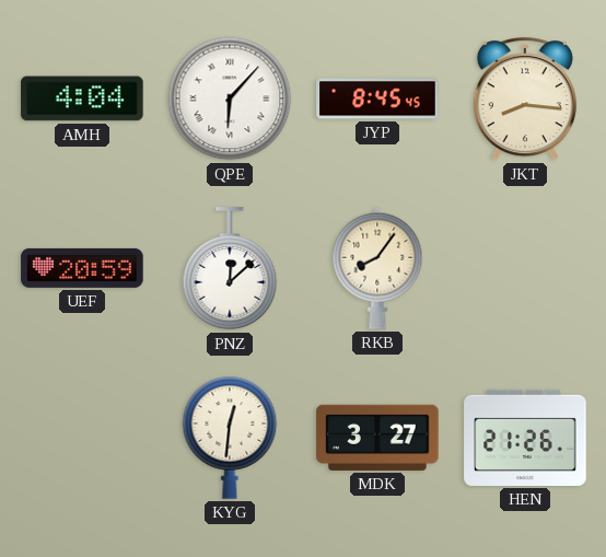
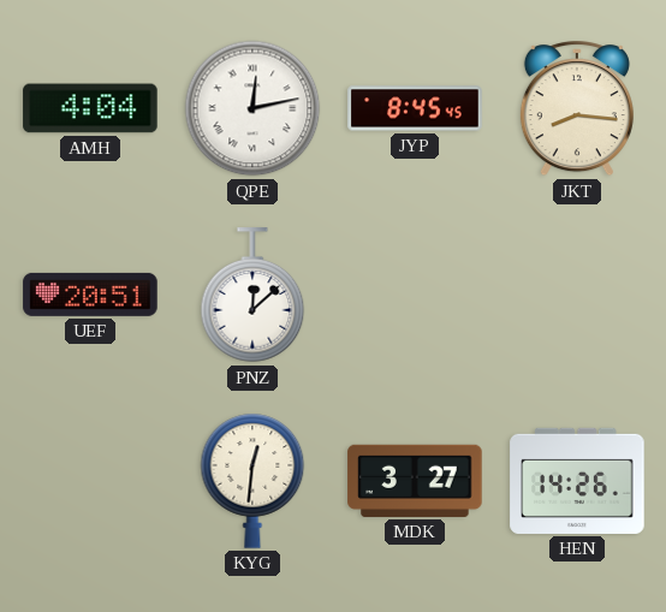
QPE: 6:07 -> 12:13
UEF: 20:59 -> 20:51
RKB: 8:06 -> none
HEN: 21:26 -> 14:26
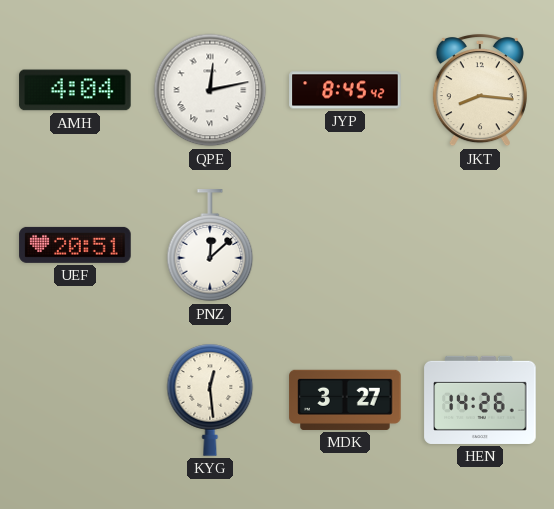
JYP: 8:45:45 -> 8:45:42
KYG: 12:31 -> 12:29
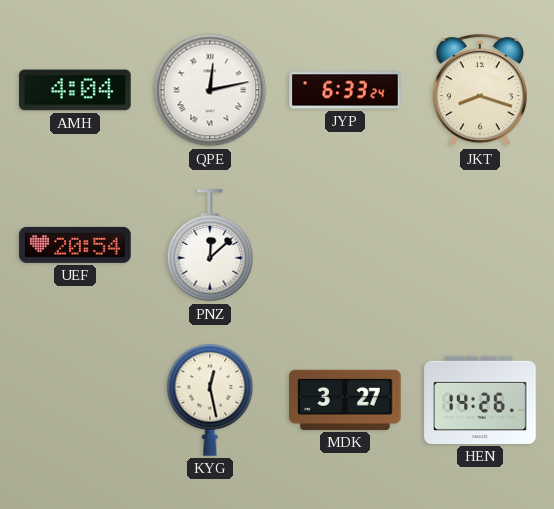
JYP: 8:45 -> 6:33
JKT: 8:16 -> 8:18
UEF: 20:51 -> 20:54
KYG: 12:29 -> 12:28
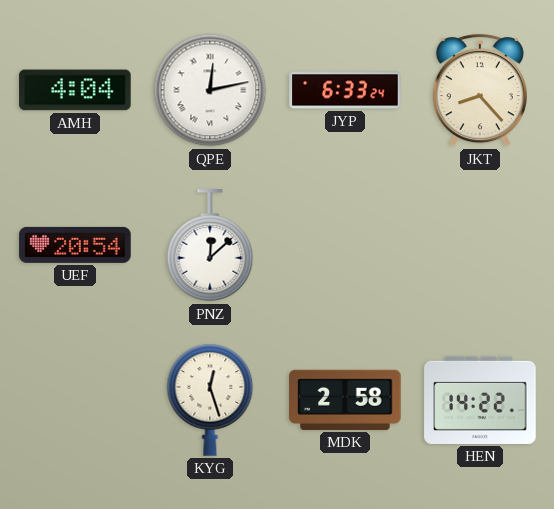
JKT: 8:18 -> 8:23
KYG: 12:28 -> 12:27
MDK: 3:27 -> 2:58
HEN: 14:26 -> 14:22
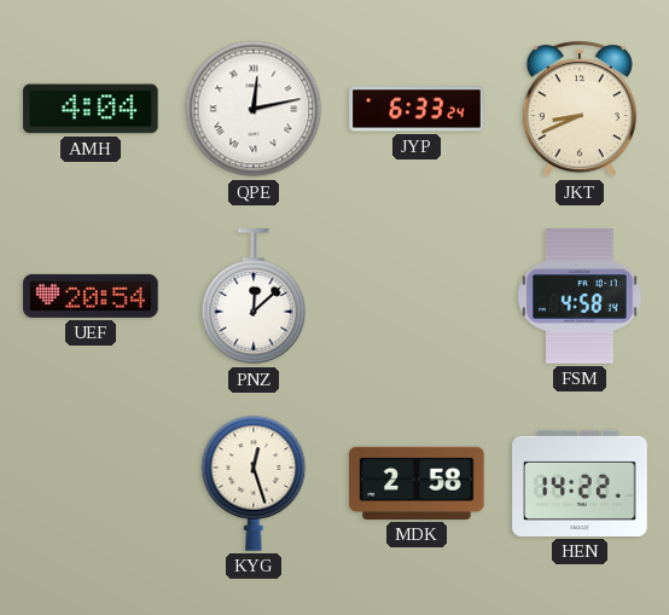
JKT: 8:23 -> 8:41
FSM: none -> 4:58
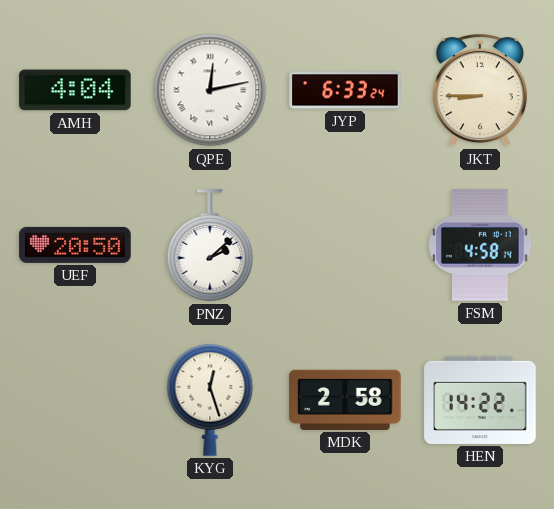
JKT: 8:41 -> 8:45
UEF: 20:54 -> 20:50
PNZ: 12:08 -> 2:08
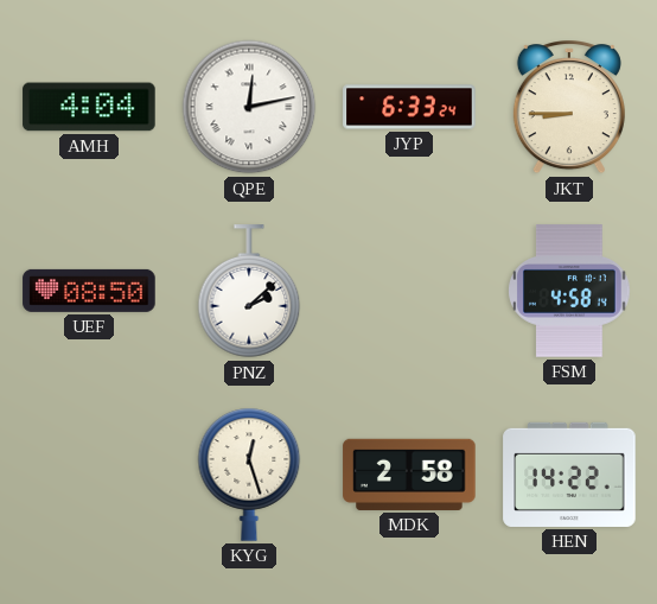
UEF: 20:50 -> 08:50
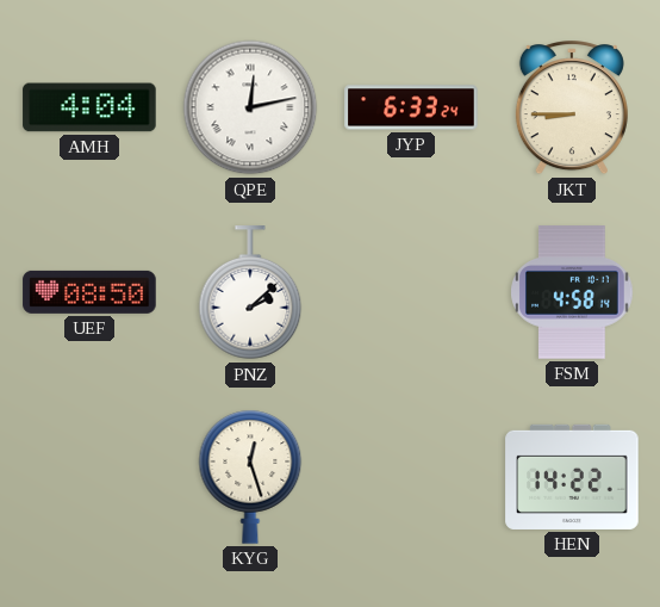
MDK: 2:58 -> none
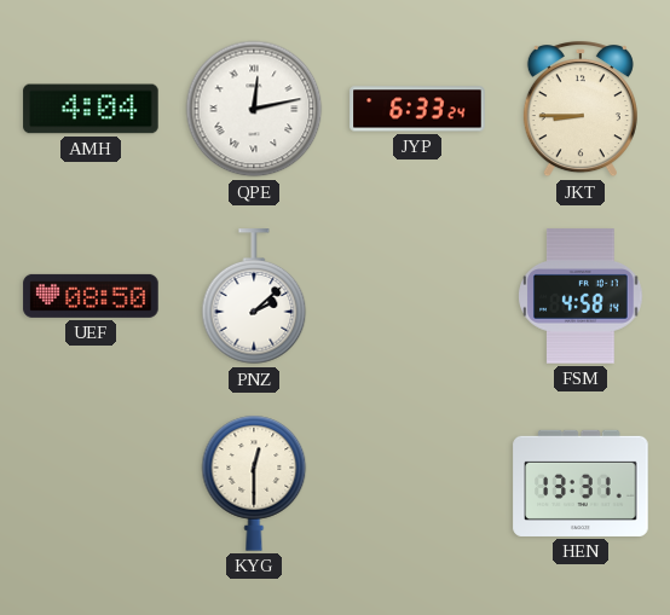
KYG: 12:27 -> 12:30
HEN: 14:22 -> 13:31
